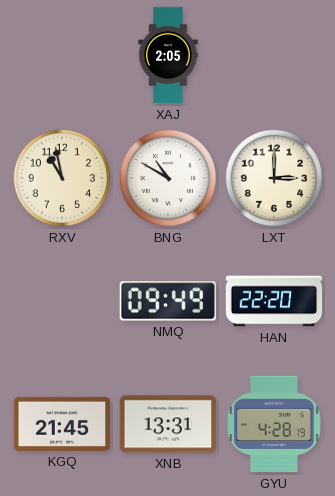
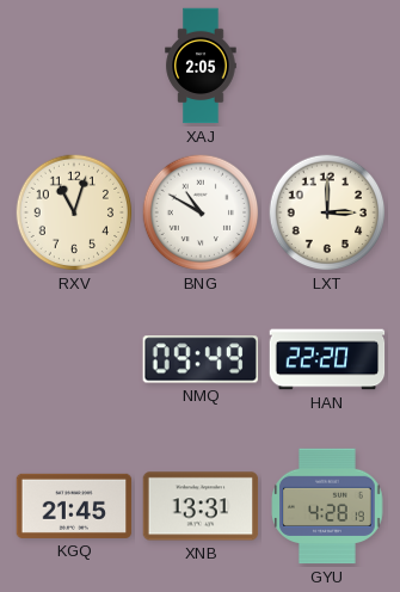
RXV: 10:58 -> 11:03
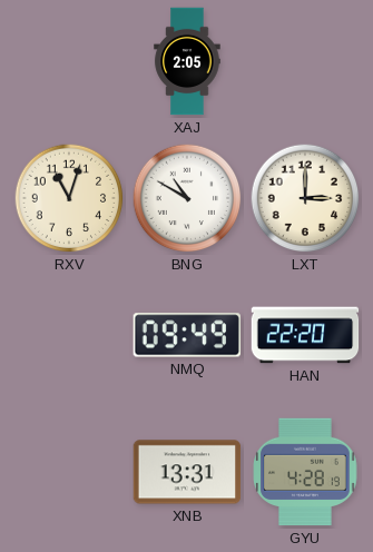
KGQ: 21:45 -> none
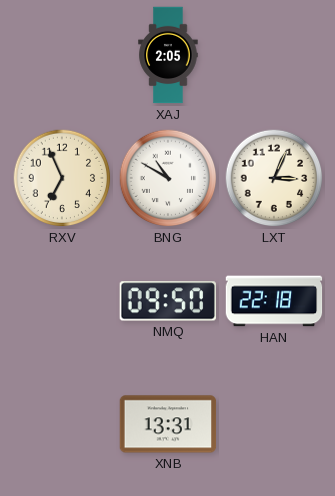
RXV: 11:03 -> 6:56
LXT: 3:00 -> 3:04
NMQ: 09:49 -> 09:50
HAN: 22:20 -> 22:18
GYU: 4:28 -> none
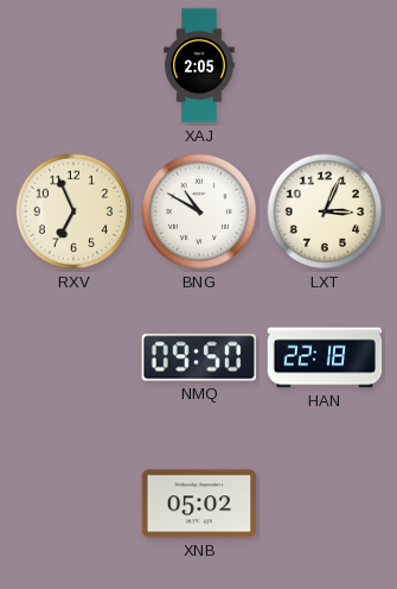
XNB: 13:31 -> 05:02
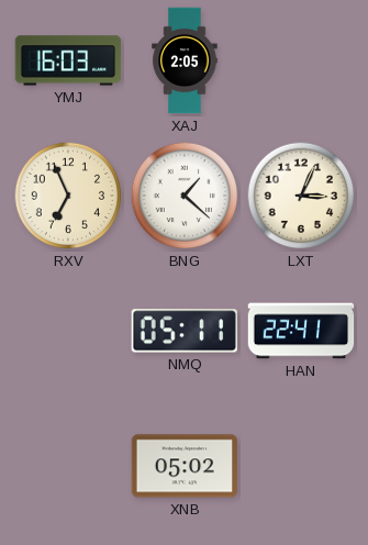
YMJ: none -> 16:03
BNG: 10:50 -> 1:22
NMQ: 09:50 -> 05:11
HAN: 22:18 -> 22:41
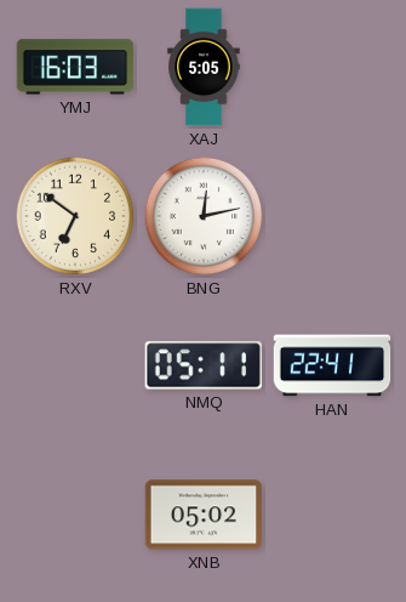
XAJ: 2:05 -> 5:05
RXV: 6:56 -> 6:51
BNG: 1:22 -> 12:13
LXT: 3:04 -> none
